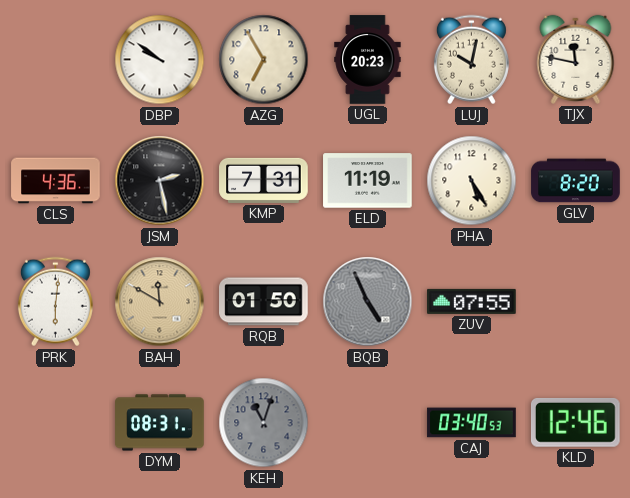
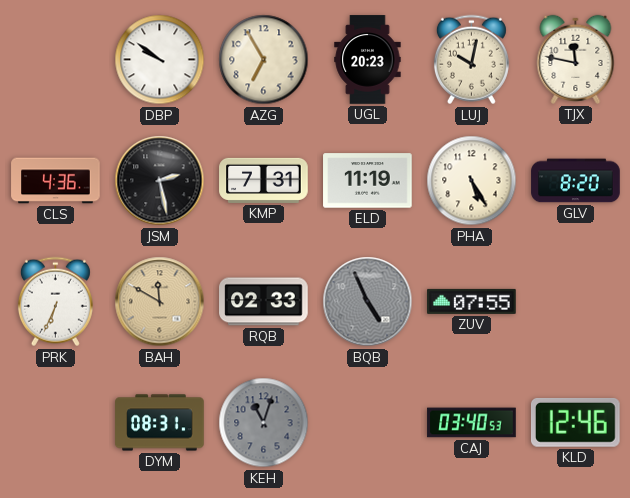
PRK: 6:01 -> 6:34
RQB: 01:50 -> 02:33
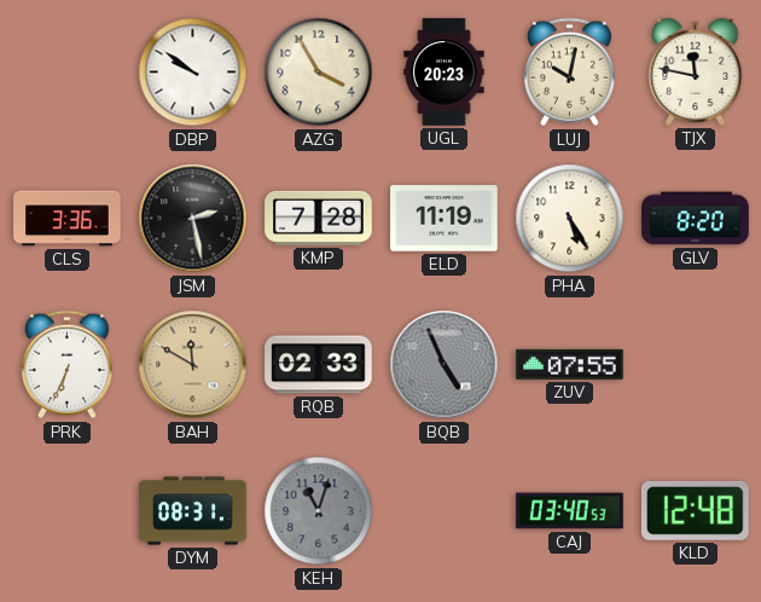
AZG: 6:55 -> 3:55
CLS: 4:36 -> 3:36
KMP: 7:31 -> 7:28
KLD: 12:46 -> 12:48
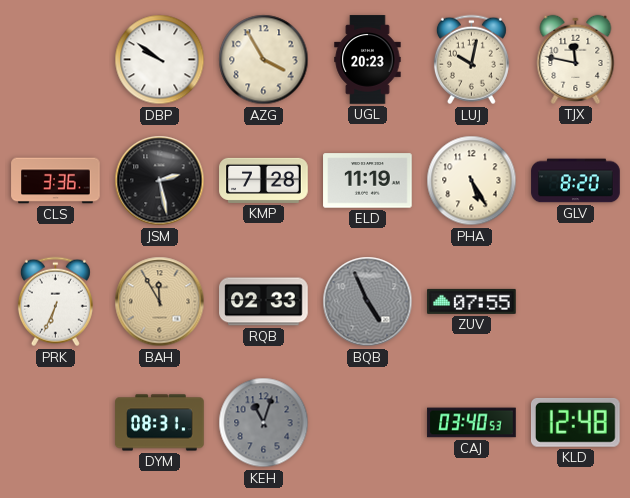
BAH: 11:50 -> 11:55
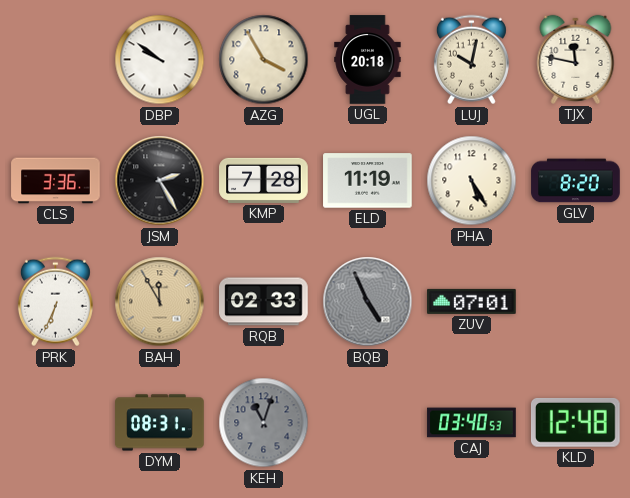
UGL: 20:23 -> 20:18
JSM: 2:28 -> 2:25
ZUV: 07:55 -> 07:01
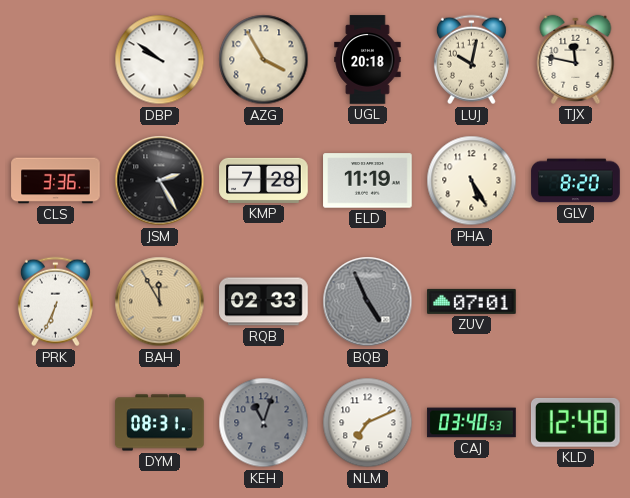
NLM: none -> 7:11
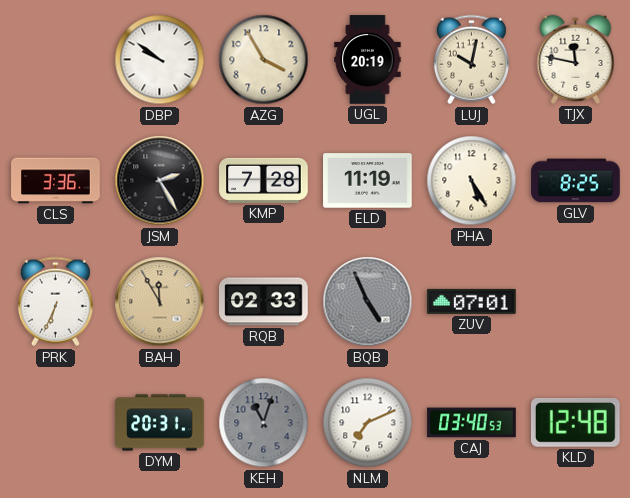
UGL: 20:18 -> 20:19
GLV: 8:20 -> 8:25
DYM: 08:31 -> 20:31
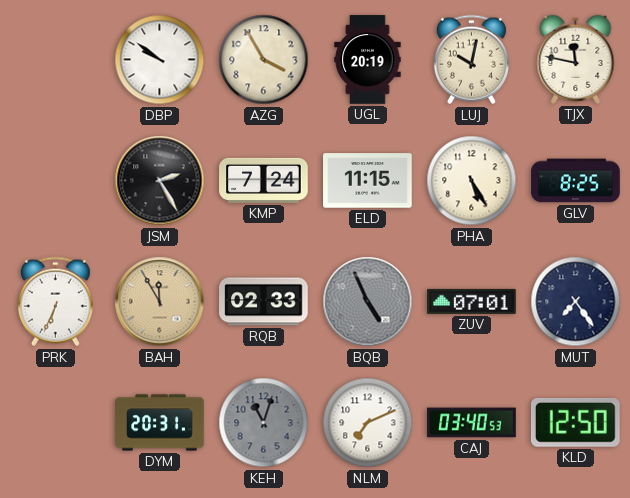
CLS: 3:36 -> none
KMP: 7:28 -> 7:24
ELD: 11:19 -> 11:15
MUT: none -> 7:24
KLD: 12:48 -> 12:50
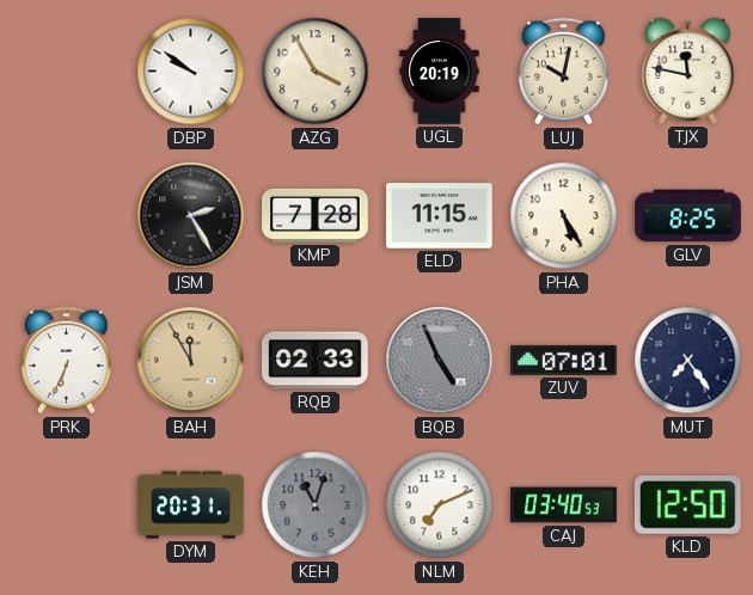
KMP: 7:24 -> 7:28
